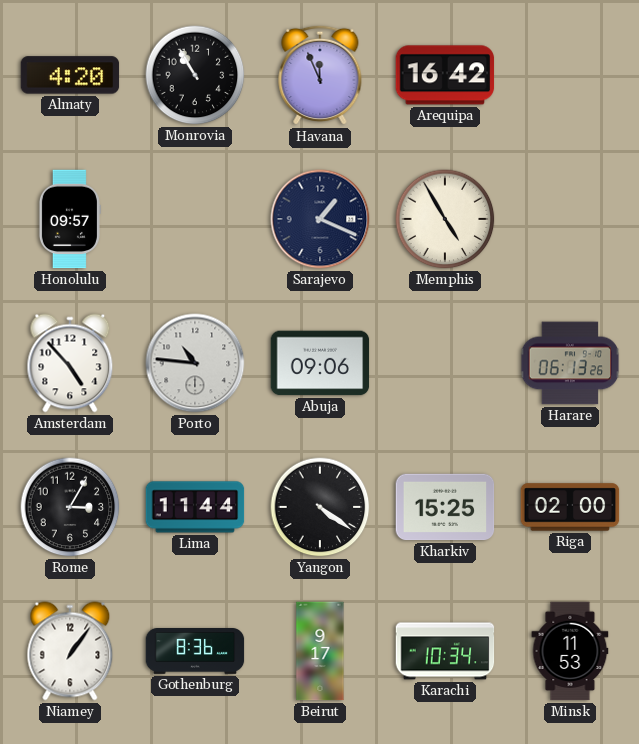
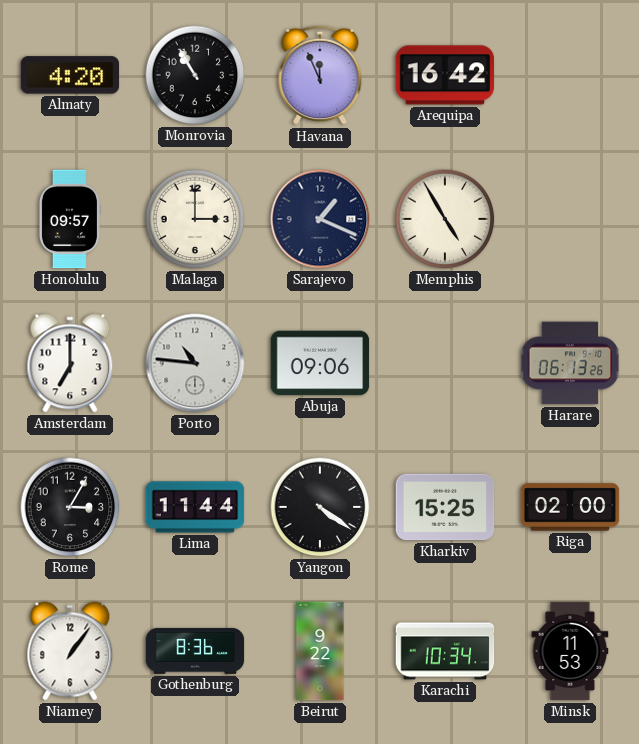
Malaga: none -> 3:00
Amsterdam: 4:53 -> 7:00
Beirut: 9:17 -> 9:22
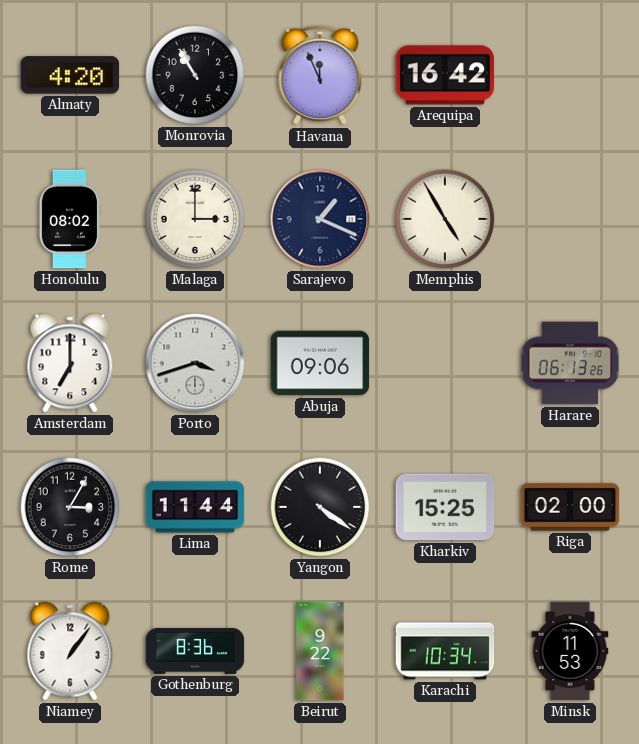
Honolulu: 09:57 -> 08:02
Porto: 10:46 -> 3:42
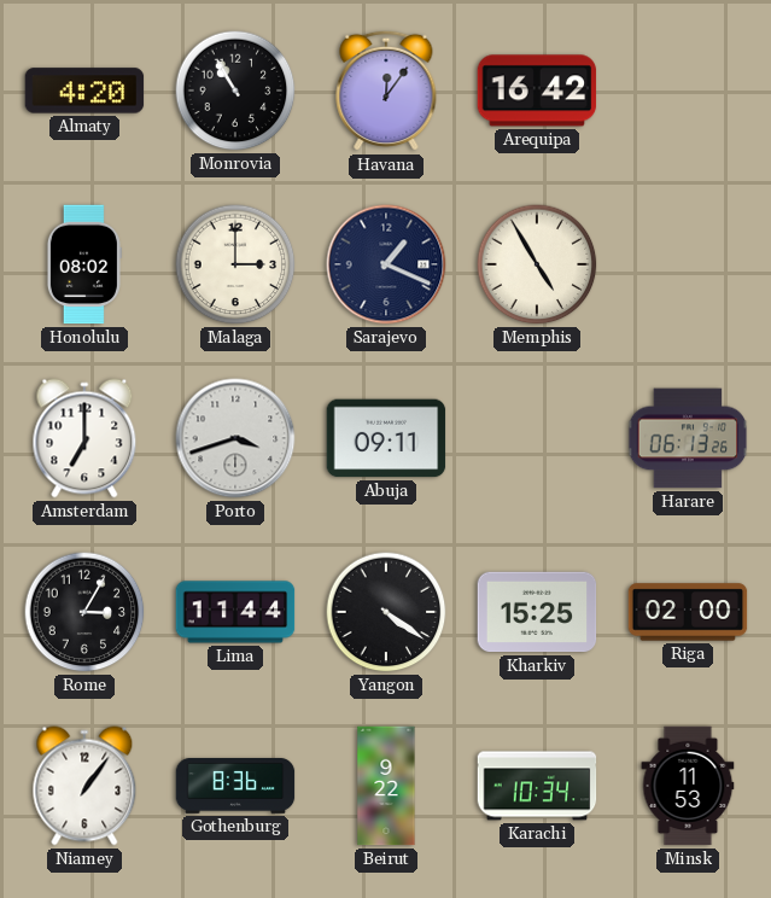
Havana: 11:56 -> 12:06
Abuja: 09:06 -> 09:11
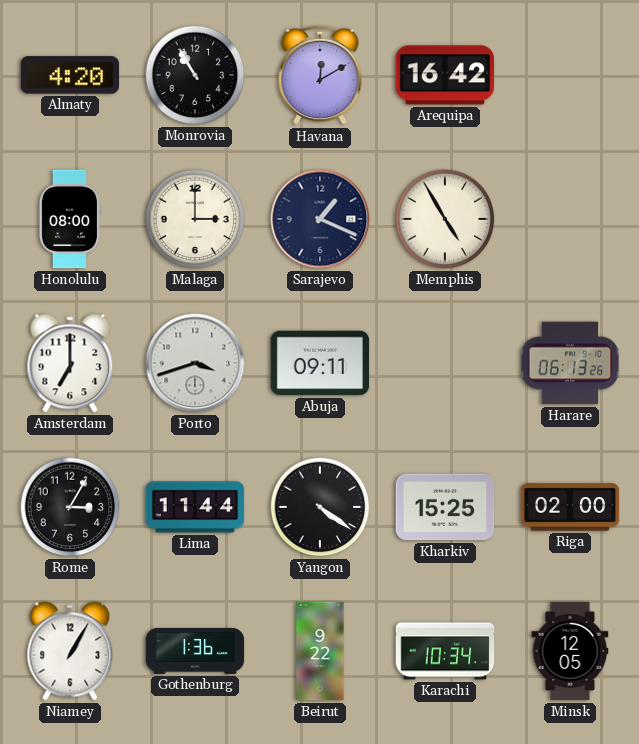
Havana: 12:06 -> 12:10
Honolulu: 08:02 -> 08:00
Niamey: 1:06 -> 1:05
Gothenburg: 8:36 -> 1:36
Minsk: 11:53 -> 12:05
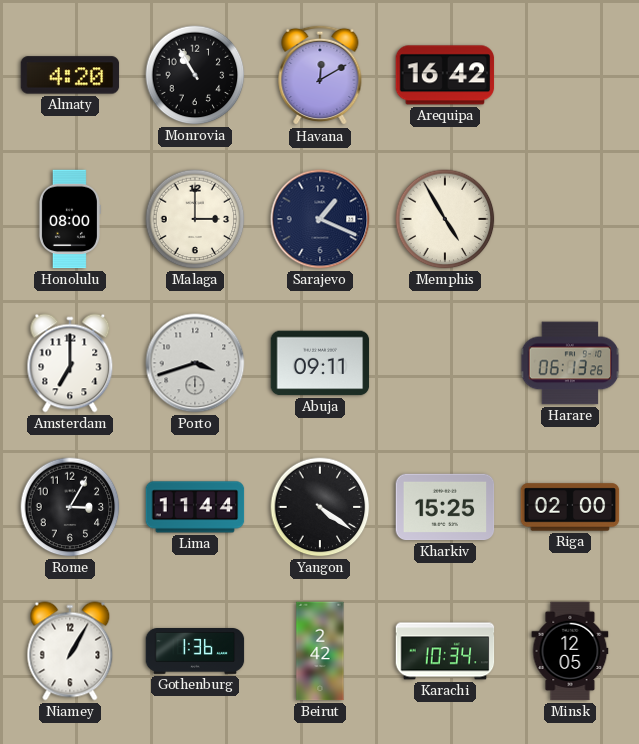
Beirut: 9:22 -> 2:42
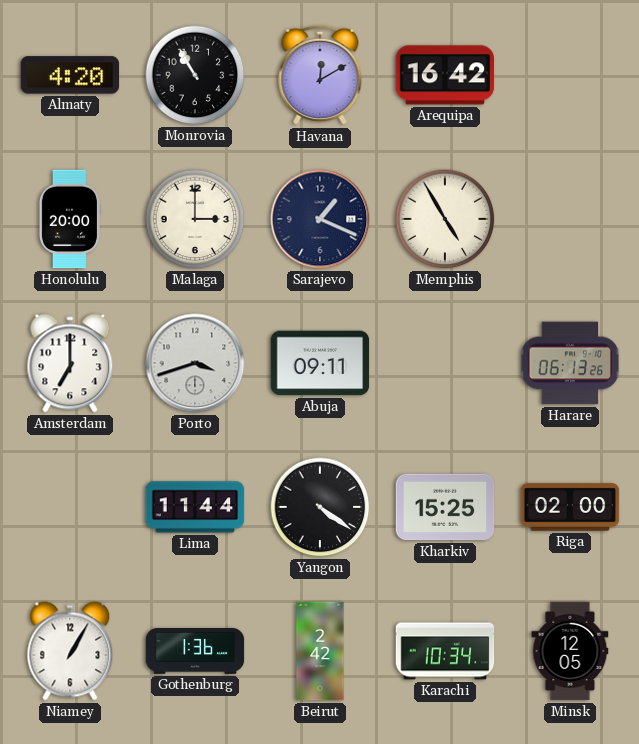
Honolulu: 08:00 -> 20:00
Rome: 3:05 -> none
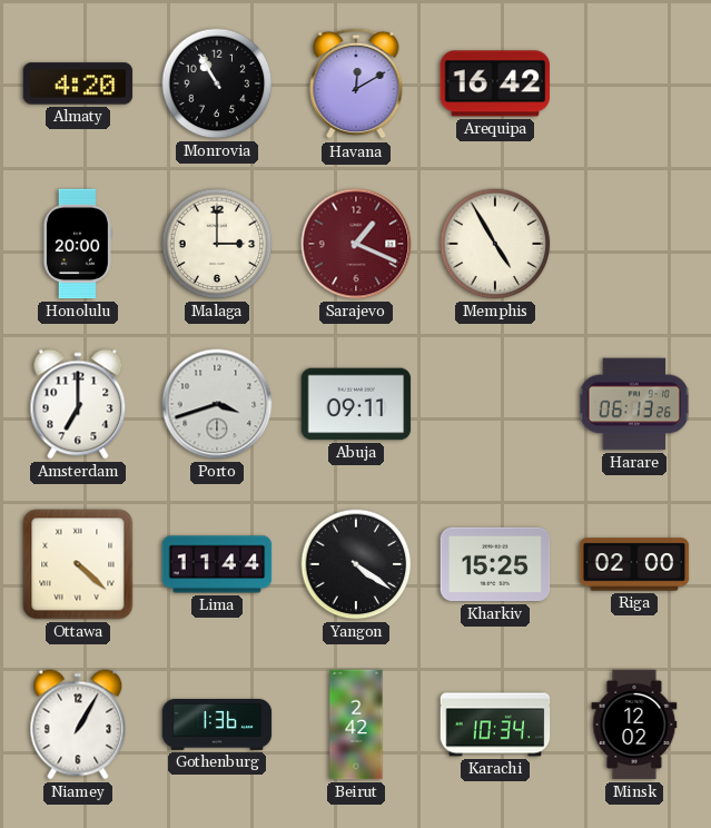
Sarajevo dial: navy -> burgundy
Ottawa: none -> 4:22
Minsk: 12:05 -> 12:02
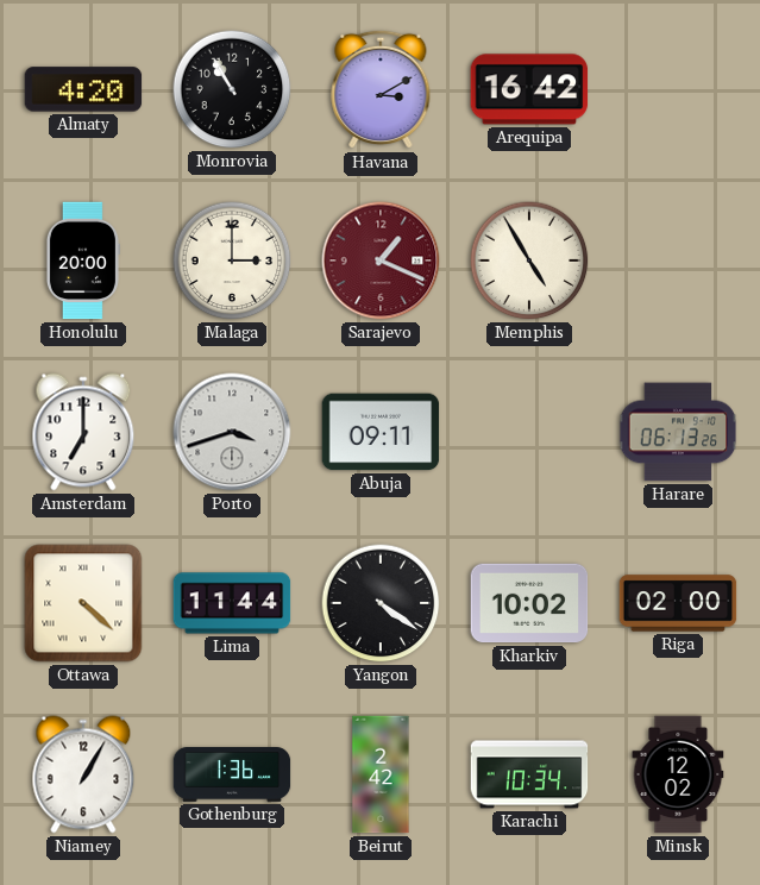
Havana: 12:10 -> 3:10
Kharkiv: 15:25 -> 10:02
